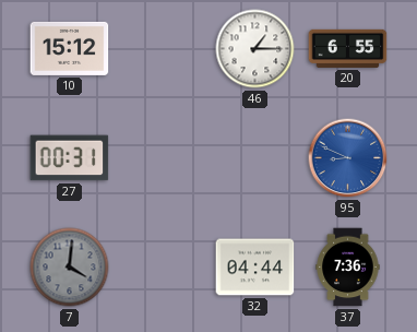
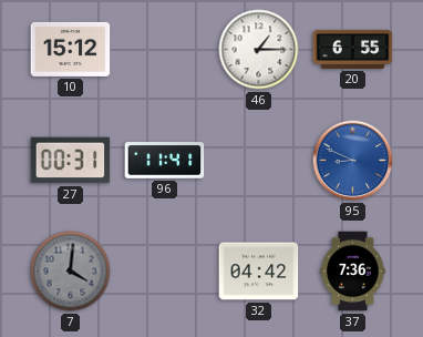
96: none -> 11:41
32: 04:44 -> 04:42
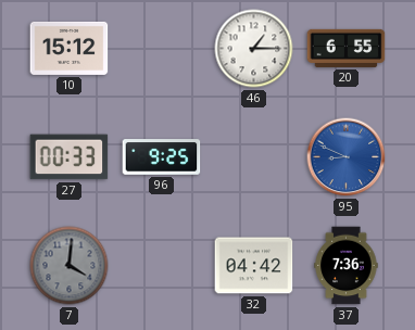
27: 00:31 -> 00:33
96: 11:41 -> 9:25
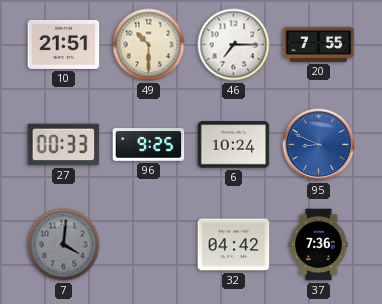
10: 15:12 -> 21:51
49: none -> 10:30
46: 1:15 -> 7:15
20: 6:55 -> 7:55
6: none -> 10:24
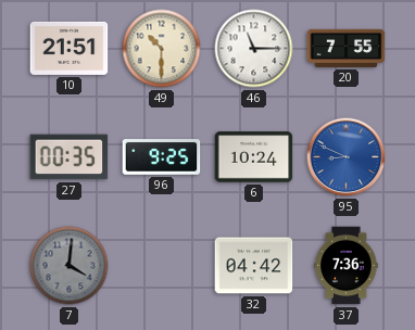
46: 7:15 -> 11:15
27: 00:33 -> 00:35
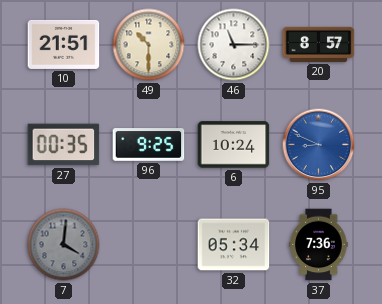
20: 7:55 -> 8:57
32: 04:42 -> 05:34
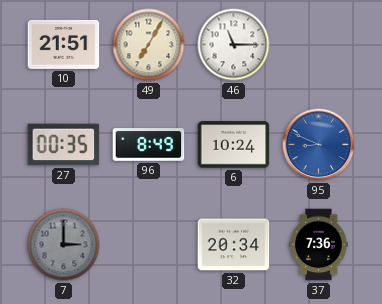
49: 10:30 -> 7:05
20: 8:57 -> none
96: 9:25 -> 8:49
7: 4:01 -> 3:00
32: 05:34 -> 20:34
